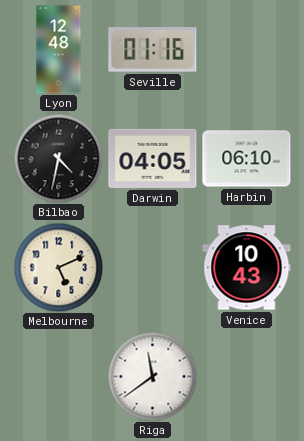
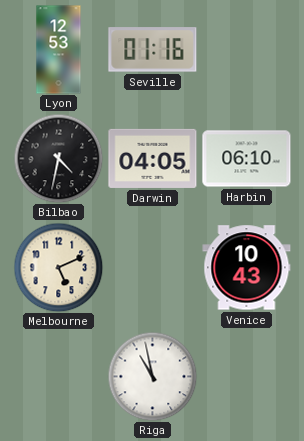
Lyon: 12:48 -> 12:53
Riga: 11:39 -> 10:58
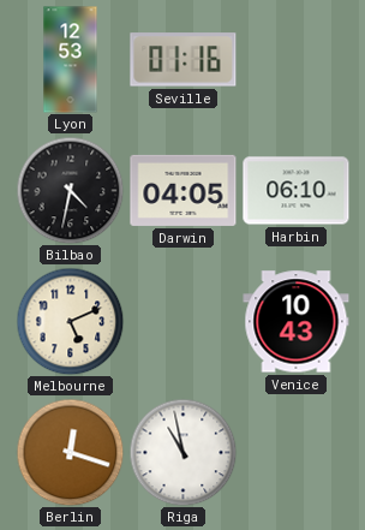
Berlin: none -> 12:18
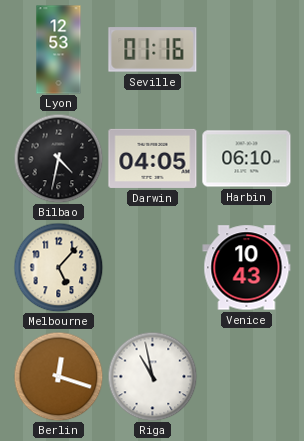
Melbourne: 5:11 -> 5:07
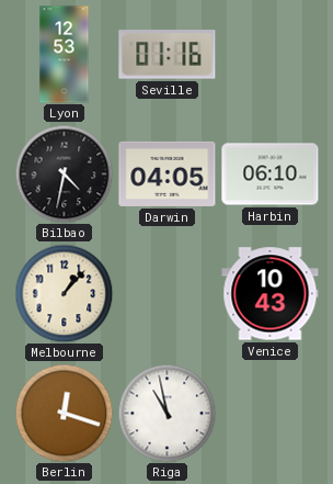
Melbourne: 5:07 -> 1:07
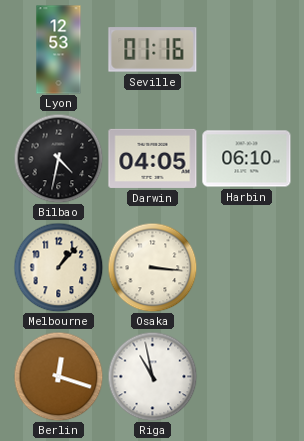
Osaka: none -> 3:16
Venice: 10:43 -> none
